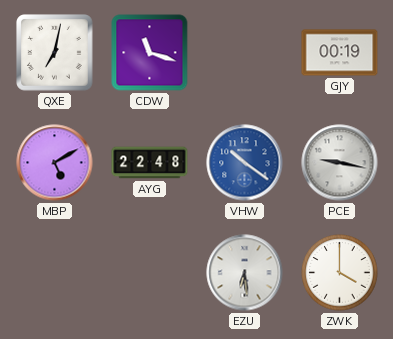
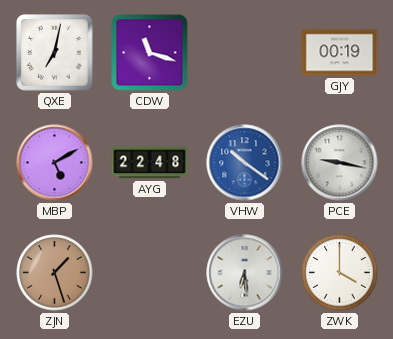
ZJN: none -> 1:27
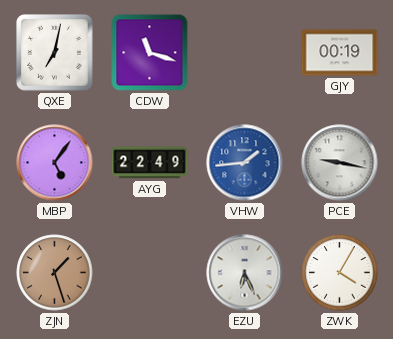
MBP: 5:10 -> 5:06
AYG: 22:48 -> 22:49
VHW: 10:21 -> 1:44
EZU: 6:29 -> 6:26
ZWK: 4:00 -> 4:05
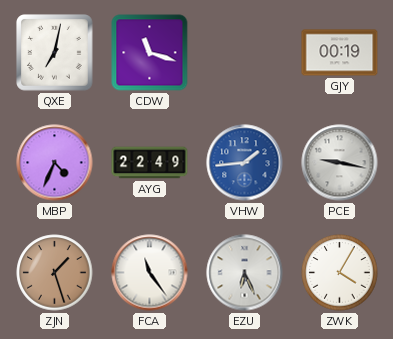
MBP: 5:06 -> 4:34
FCA: none -> 11:24
